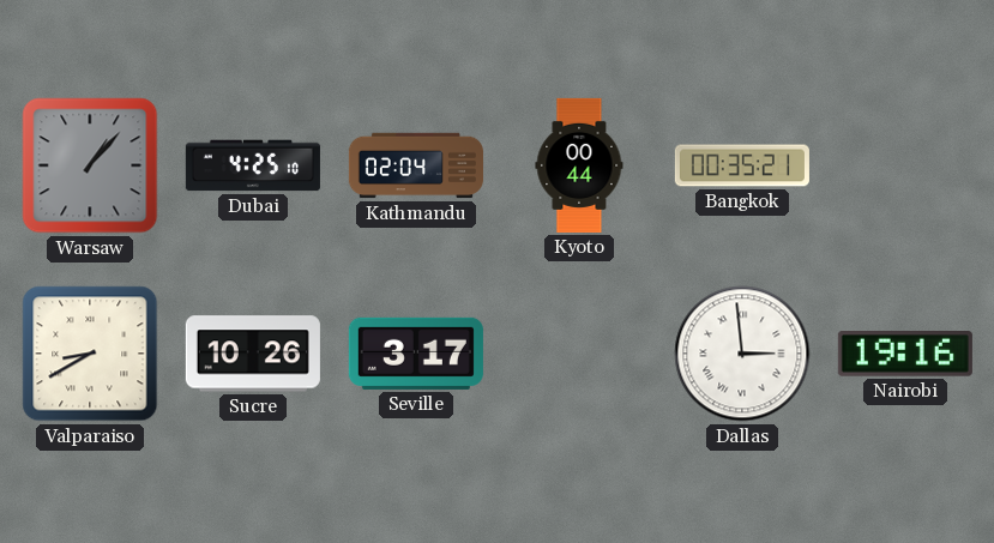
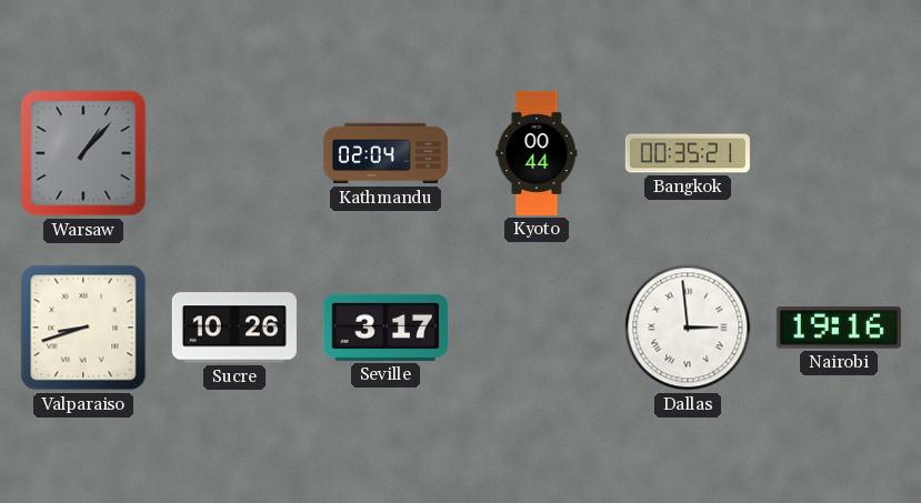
Dubai: 4:25 -> none
Valparaiso: 8:40 -> 8:42
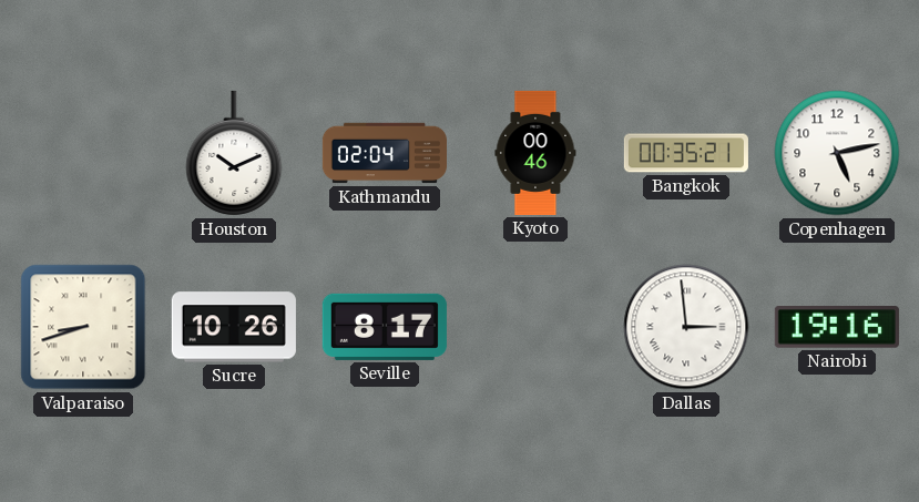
Warsaw: 1:07 -> none
Houston: none -> 10:11
Kyoto: 00:44 -> 00:46
Copenhagen: none -> 5:13
Seville: 3:17 -> 8:17
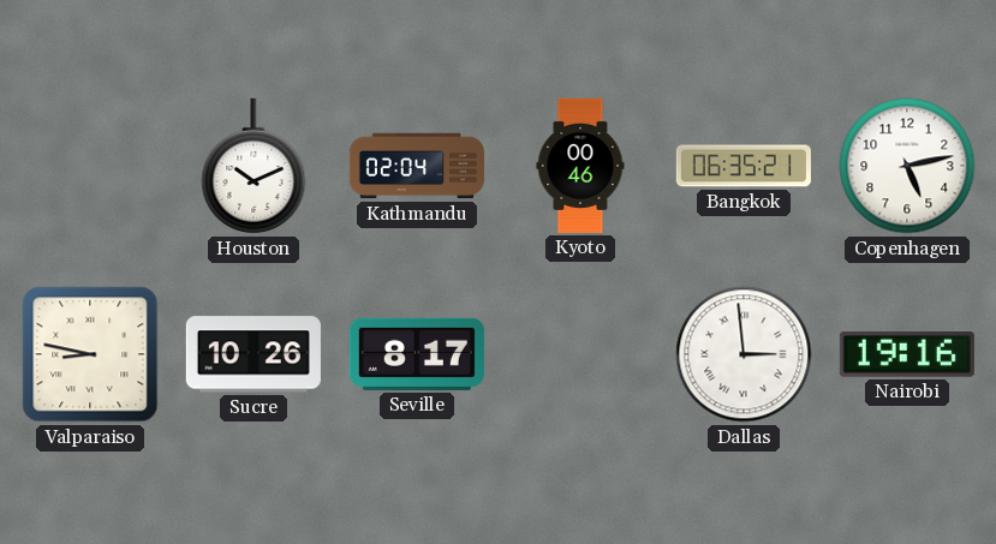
Bangkok: 00:35 -> 06:35
Valparaiso: 8:42 -> 8:47
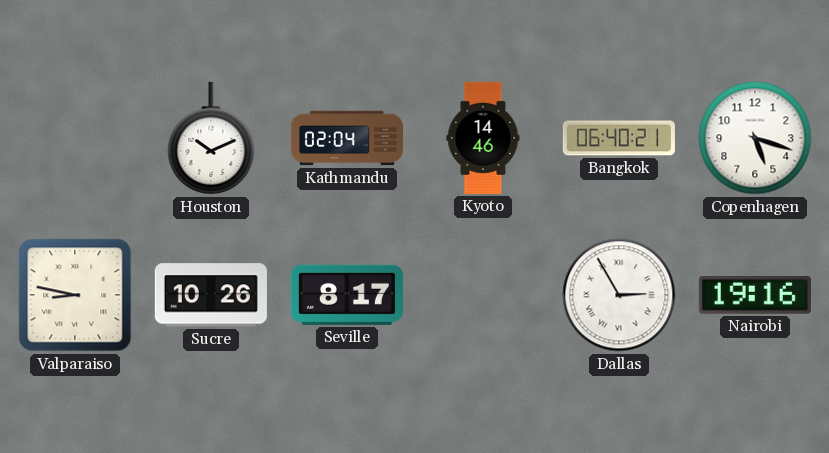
Kyoto: 00:46 -> 14:46
Bangkok: 06:35 -> 06:40
Copenhagen: 5:13 -> 5:18
Dallas: 2:59 -> 2:55
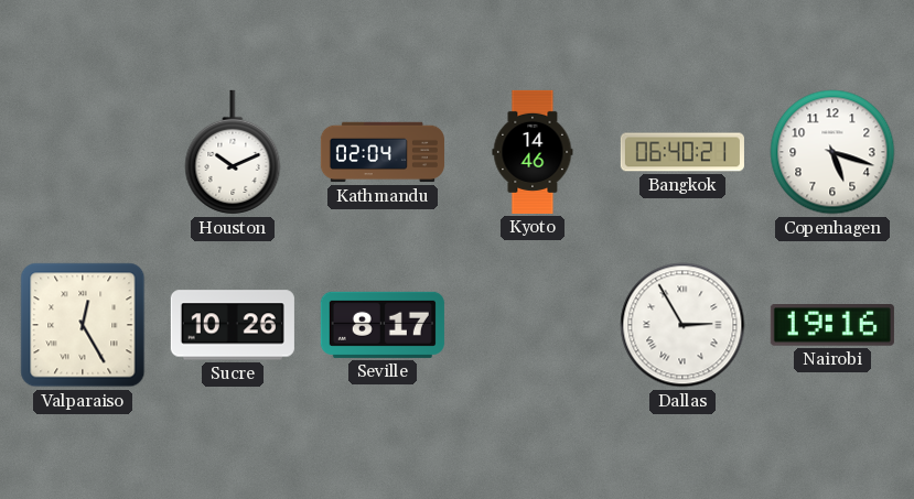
Valparaiso: 8:47 -> 12:25
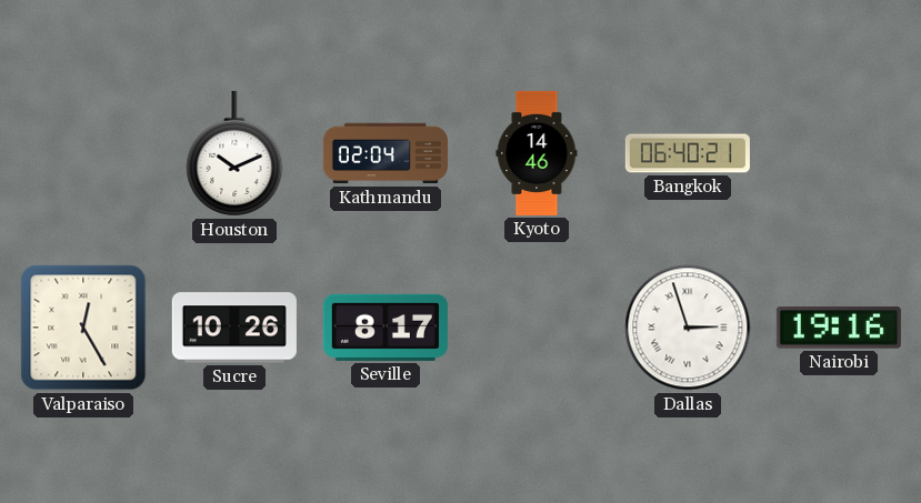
Copenhagen: 5:18 -> none
Dallas: 2:55 -> 2:57
